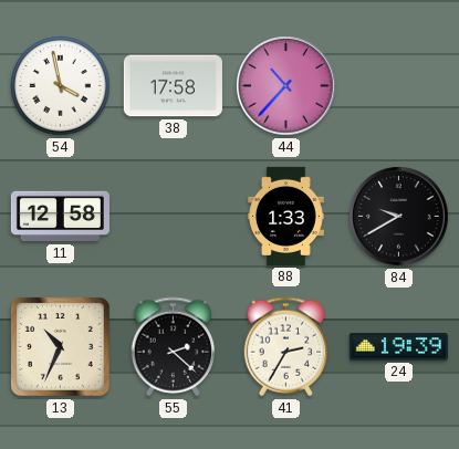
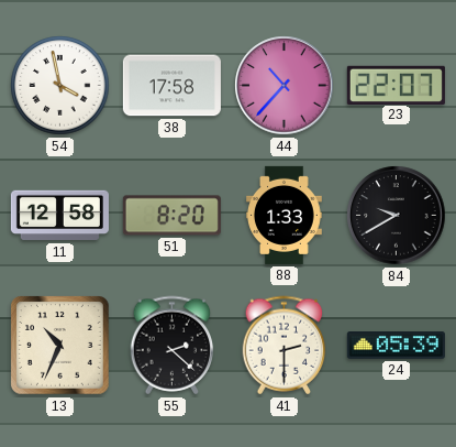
23: none -> 22:07
51: none -> 8:20
41: 2:35 -> 2:30
24: 19:39 -> 05:39
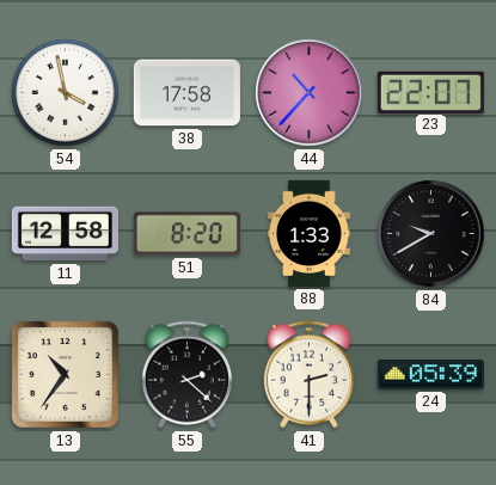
13: 10:34 -> 10:36
